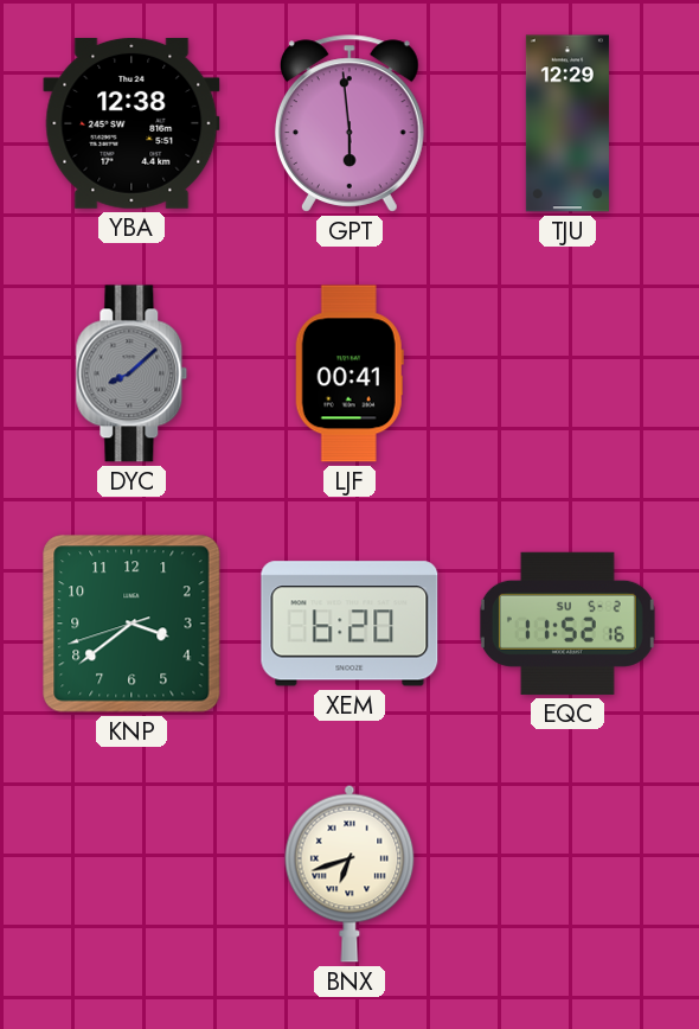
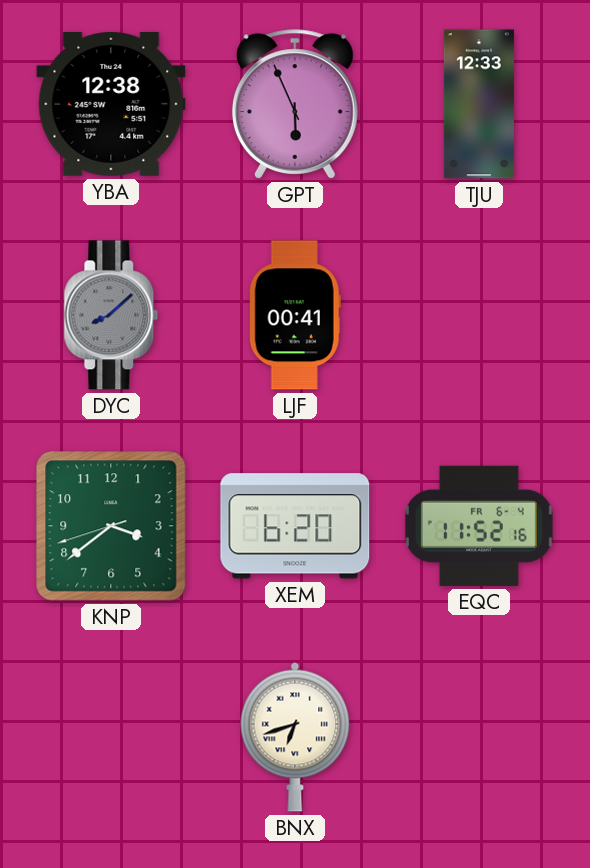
GPT: 5:59 -> 5:56
TJU: 12:29 -> 12:33
EQC date: SU 5-2 -> FR 6-4
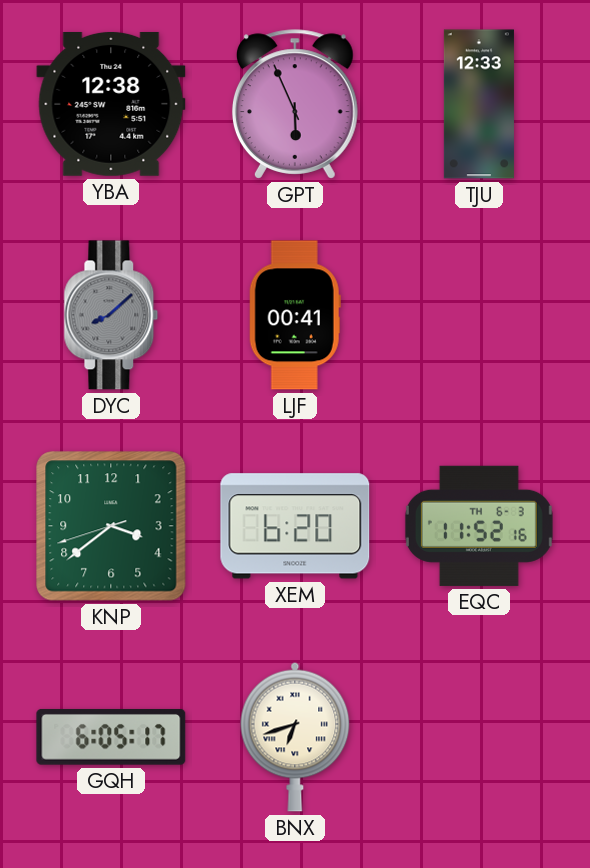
EQC date: FR 6-4 -> TH 6-3
GQH: none -> 6:05
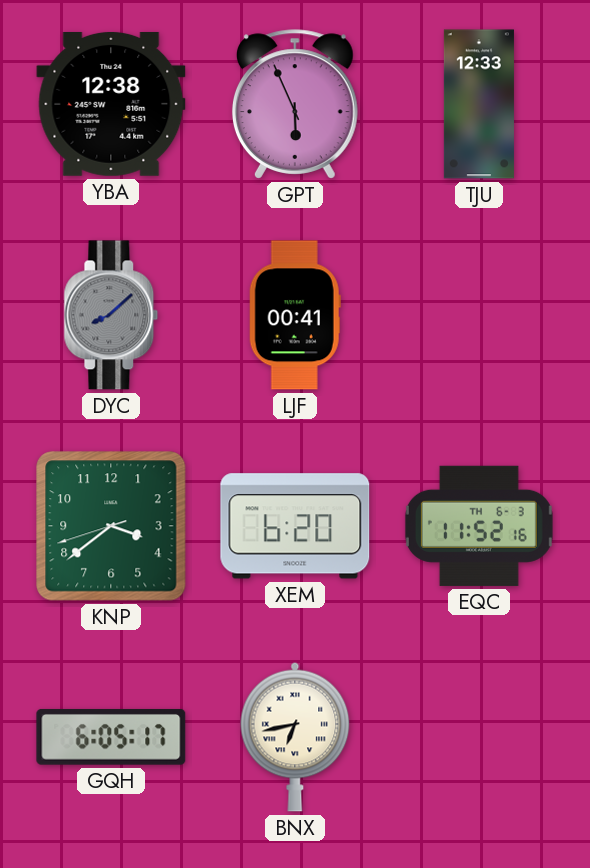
BNX: 6:42 -> 6:43
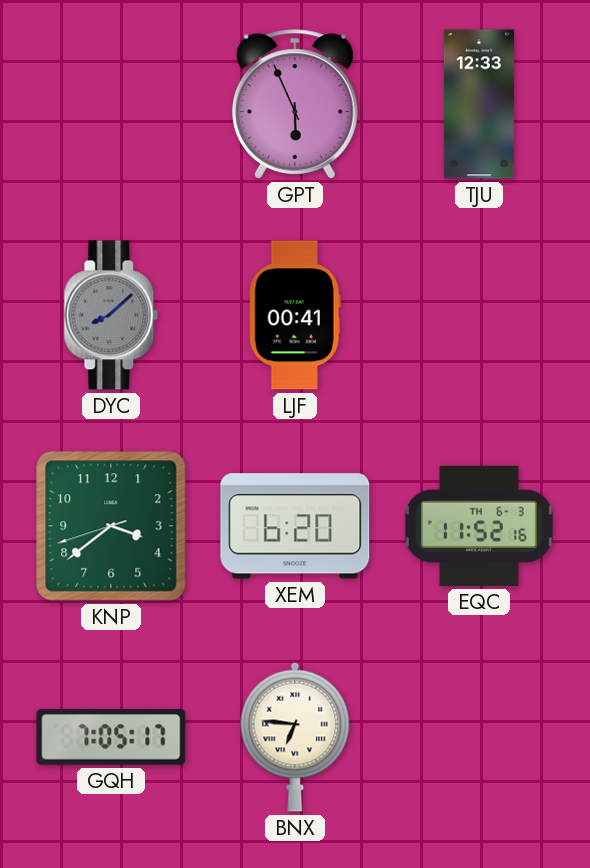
YBA: 12:38 -> none
GQH: 6:05 -> 7:05
BNX: 6:43 -> 6:46
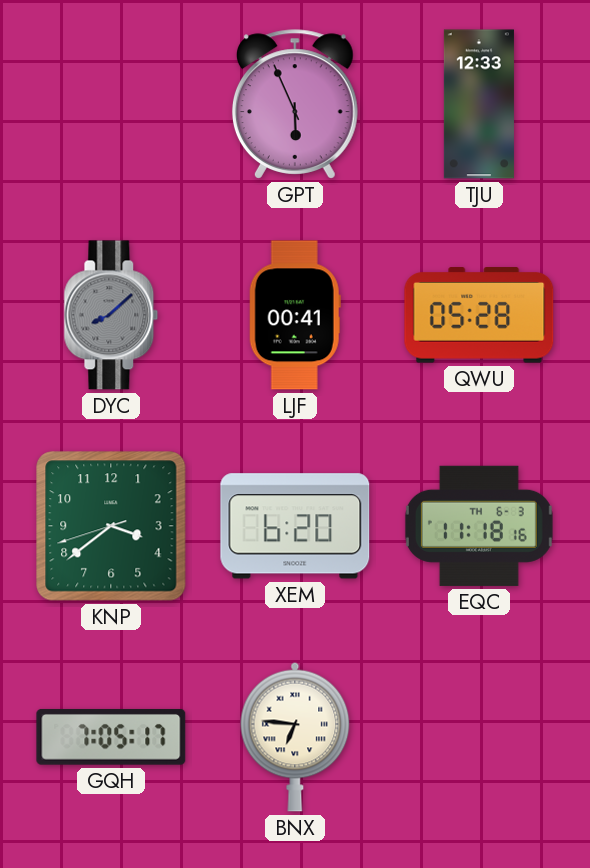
QWU: none -> 05:28
EQC: 11:52 -> 11:18
